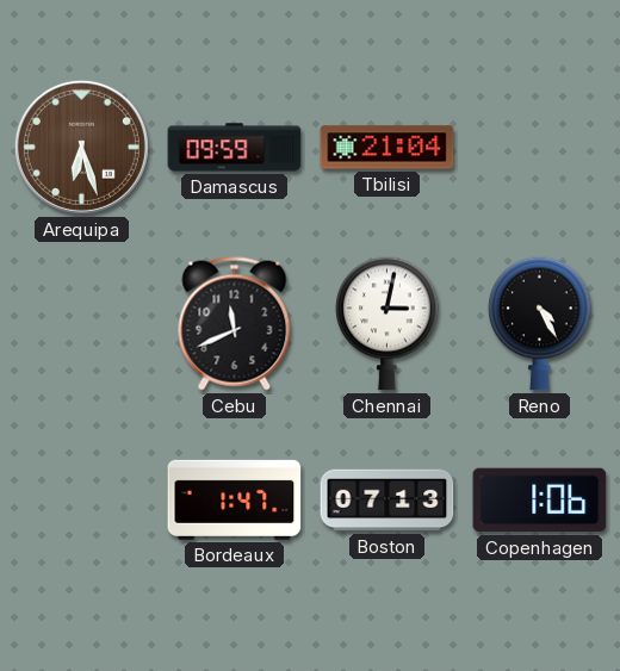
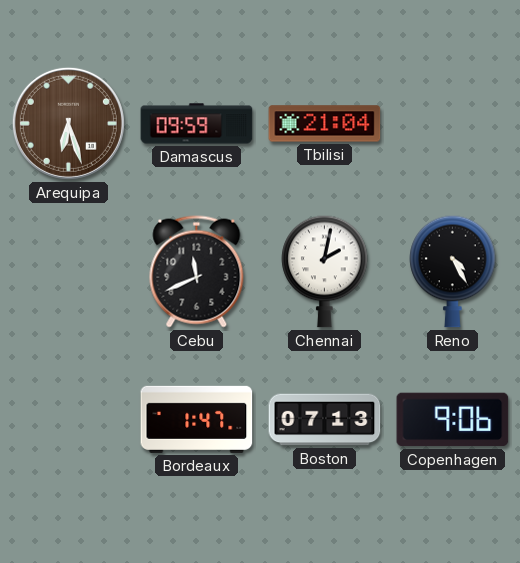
Chennai: 3:02 -> 2:02
Copenhagen: 1:06 -> 9:06
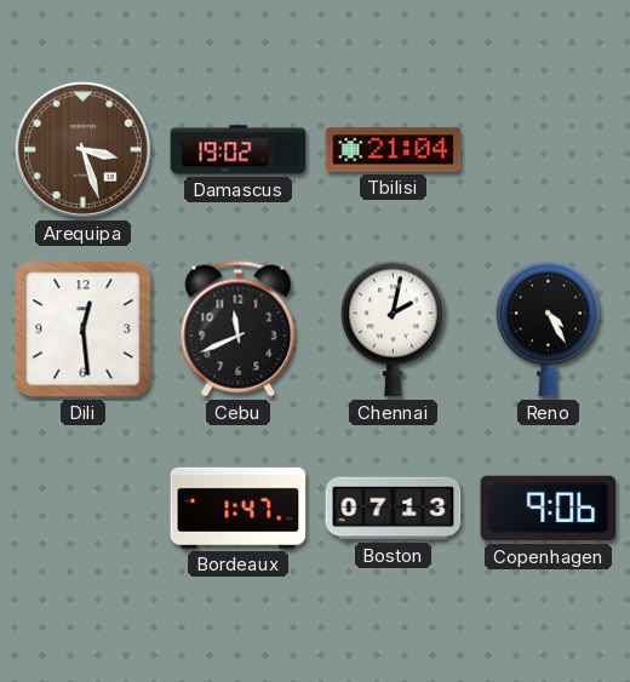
Arequipa: 6:27 -> 3:27
Damascus: 09:59 -> 19:02
Dili: none -> 12:29
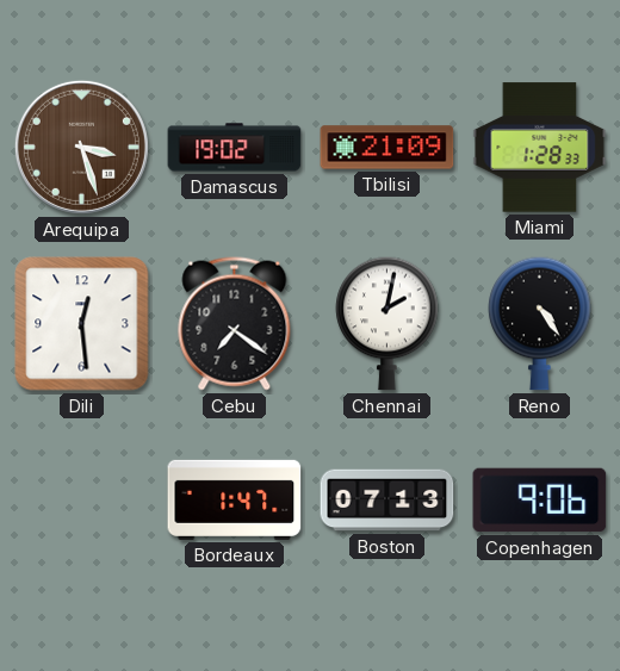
Tbilisi: 21:04 -> 21:09
Miami: none -> 1:28
Cebu: 11:41 -> 7:21
Reno: 4:25 -> 4:24
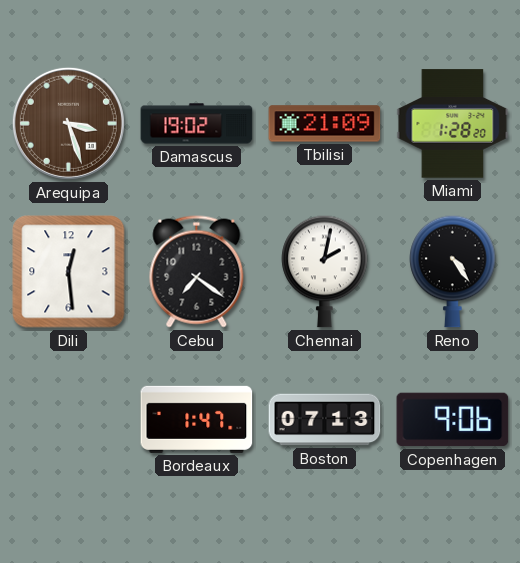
Miami: 1:28:33 -> 1:28:20
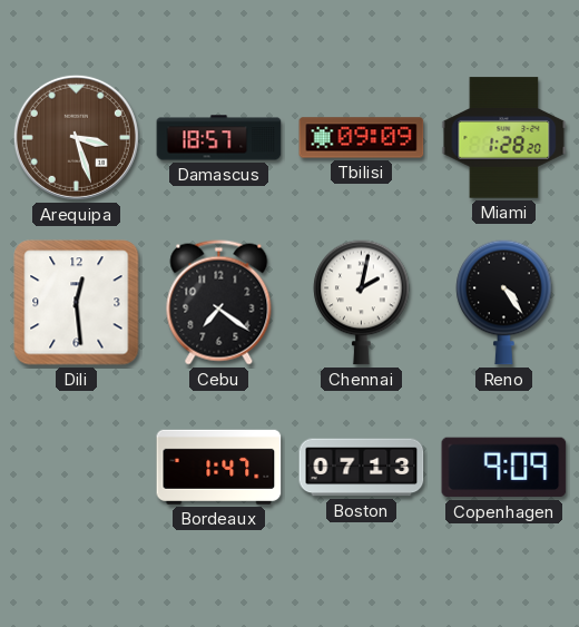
Damascus: 19:02 -> 18:57
Tbilisi: 21:09 -> 09:09
Copenhagen: 9:06 -> 9:09
